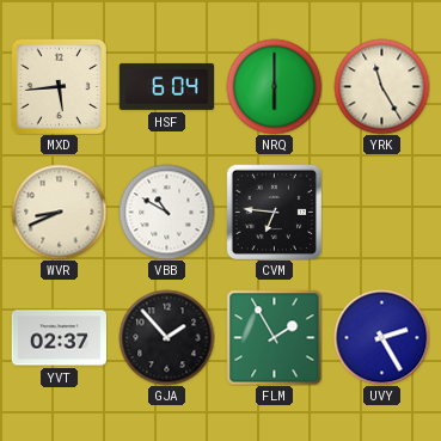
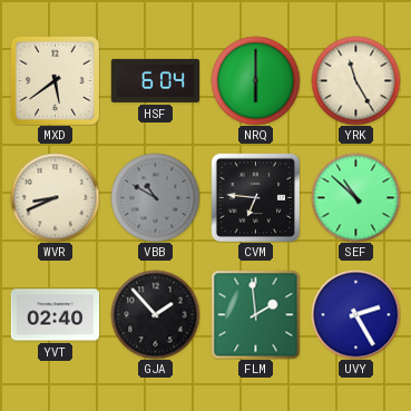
MXD: 5:44 -> 5:39
VBB dial: white -> grey
SEF: none -> 10:52
YVT: 02:37 -> 02:40
FLM: 1:55 -> 1:59
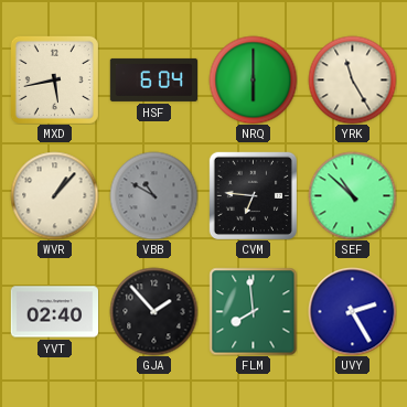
MXD: 5:39 -> 5:43
WVR: 8:41 -> 1:07
FLM: 1:59 -> 7:59
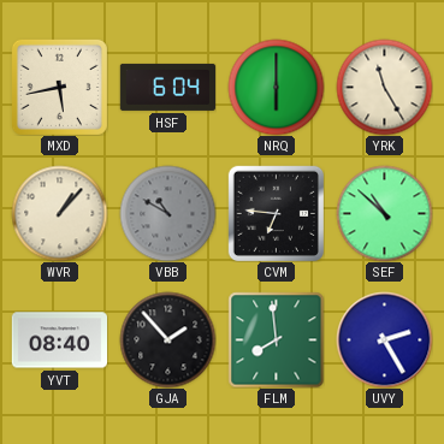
YVT: 02:40 -> 08:40
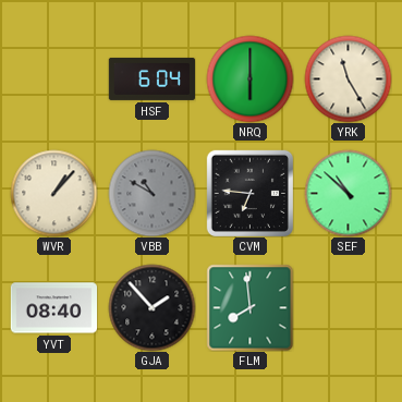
MXD: 5:43 -> none
UVY: 2:25 -> none
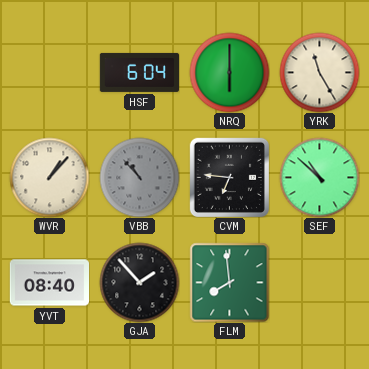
VBB: 10:50 -> 10:53
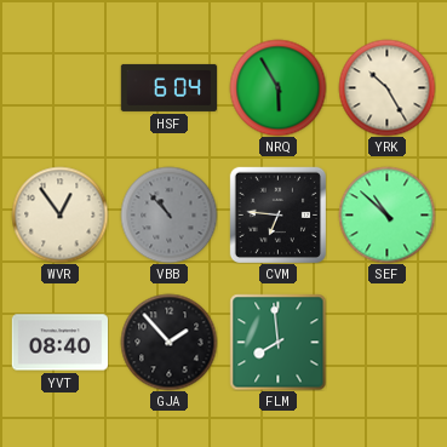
NRQ: 6:00 -> 5:55
YRK: 11:25 -> 10:25
WVR: 1:07 -> 12:54
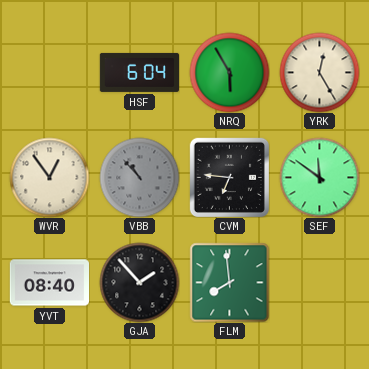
YRK: 10:25 -> 12:25
SEF: 10:52 -> 11:51
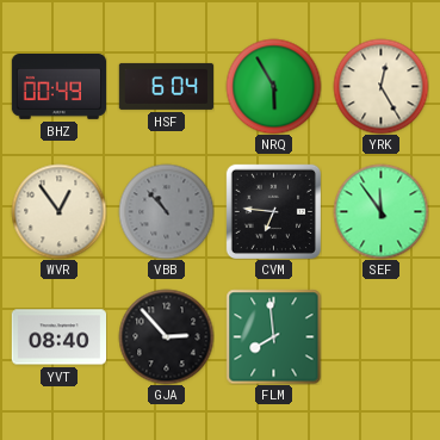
BHZ: none -> 00:49
SEF: 11:51 -> 11:54
GJA: 1:53 -> 2:53
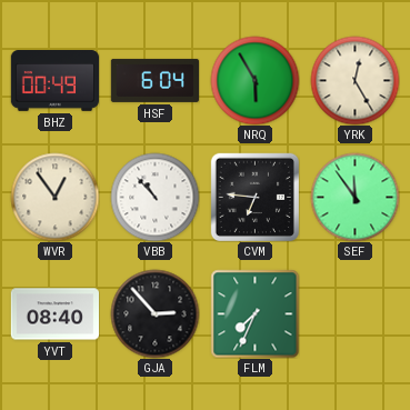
VBB dial: grey -> white
FLM: 7:59 -> 7:34
